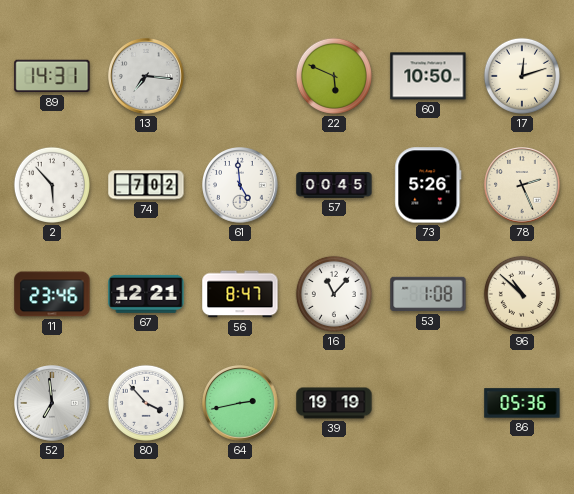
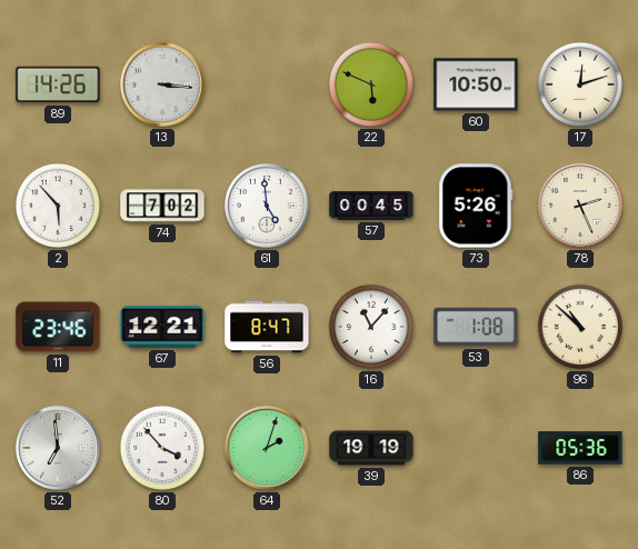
89: 14:31 -> 14:26
13: 7:16 -> 3:16
64: 2:43 -> 2:03
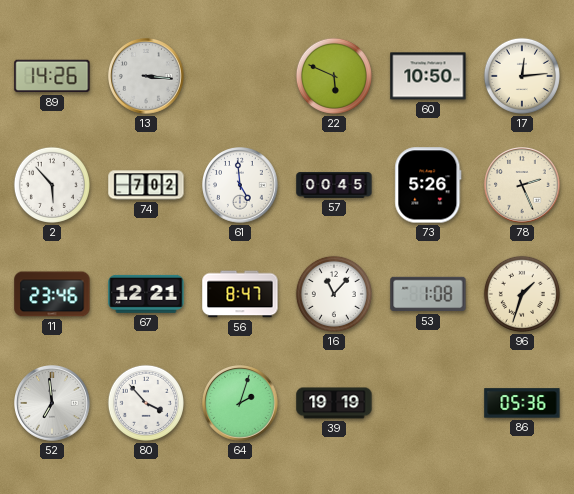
17: 12:12 -> 12:14
96: 10:52 -> 1:33
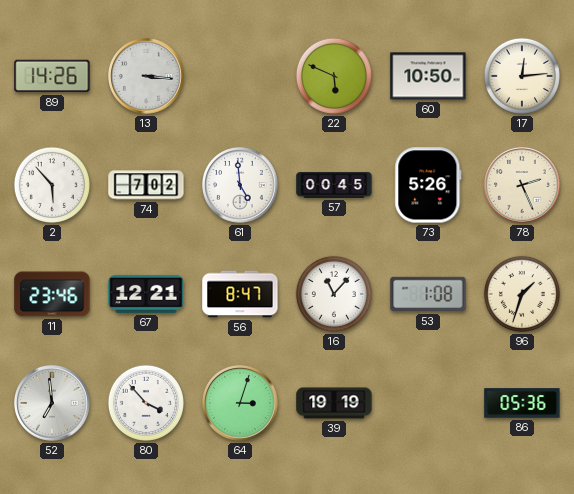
64: 2:03 -> 3:03
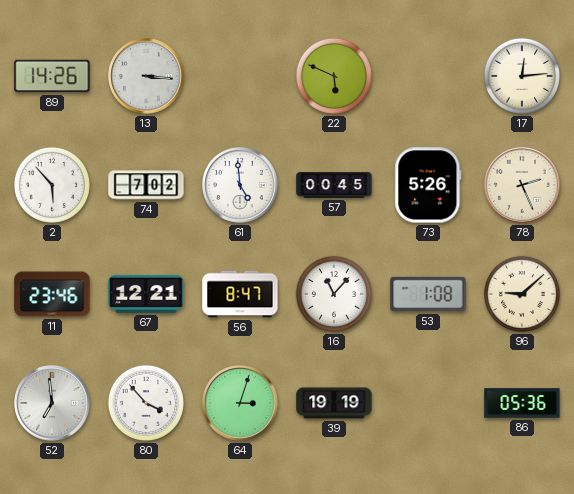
60: 10:50 -> none
96: 1:33 -> 9:08
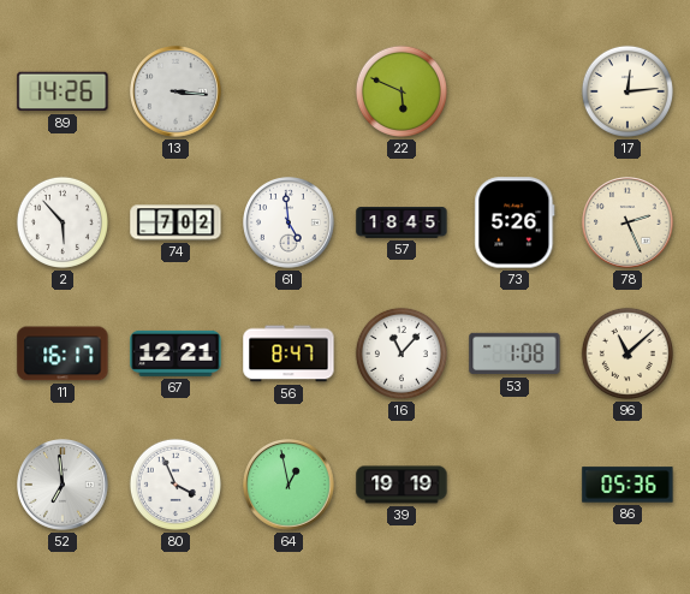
57: 00:45 -> 18:45
11: 23:46 -> 16:17
96: 9:08 -> 11:08
80: 3:53 -> 3:56
64: 3:03 -> 12:58
